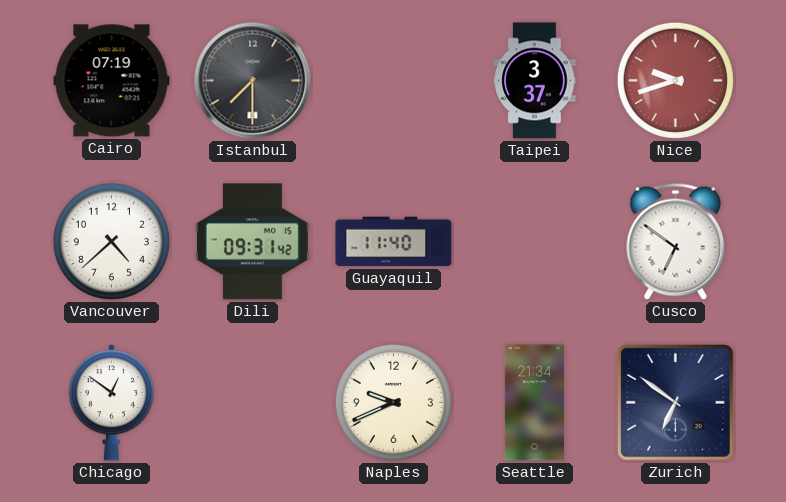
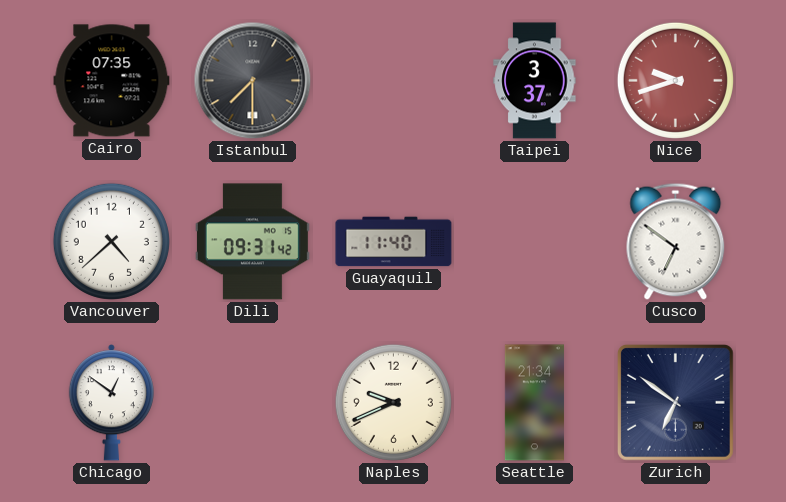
Cairo: 07:19 -> 07:35
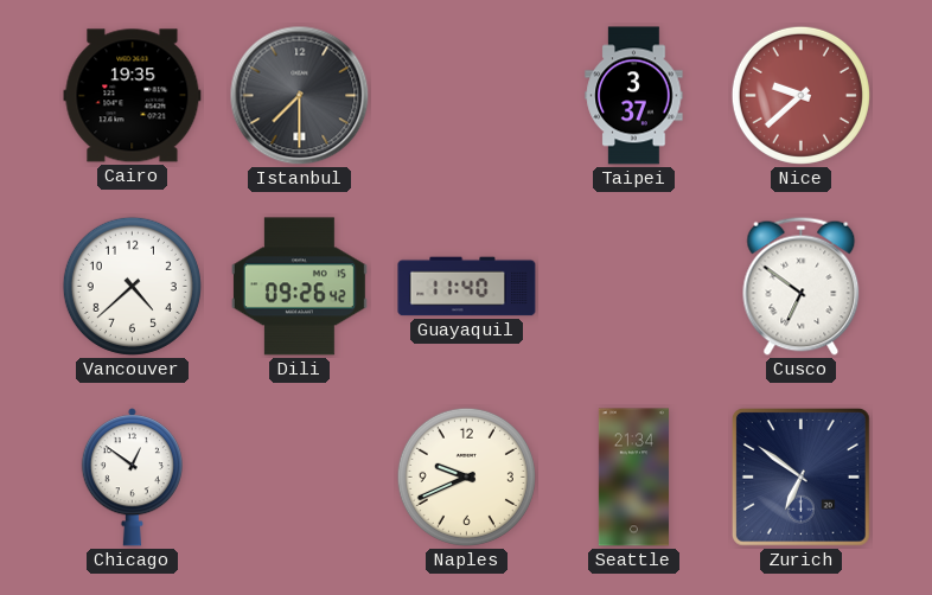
Cairo: 07:35 -> 19:35
Nice: 9:42 -> 9:38
Dili: 09:31 -> 09:26
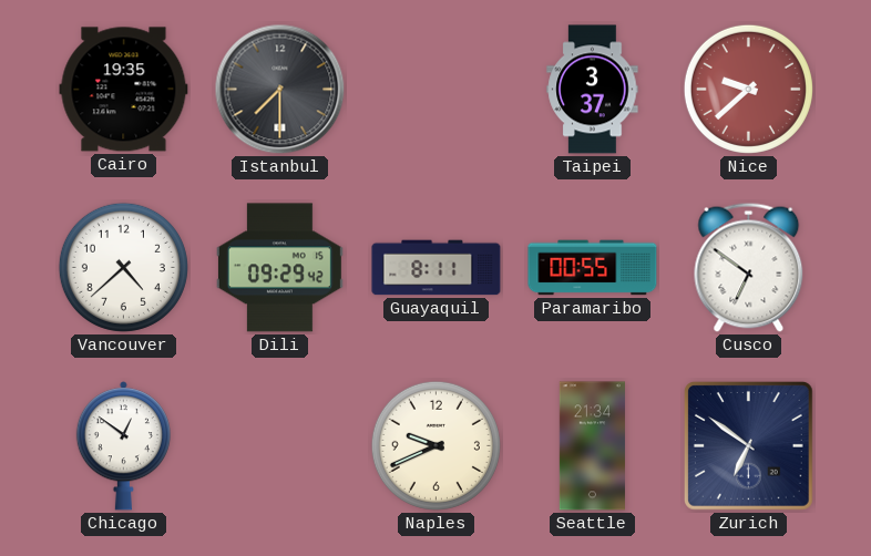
Dili: 09:26 -> 09:29
Guayaquil: 11:40 -> 8:11
Paramaribo: none -> 00:55
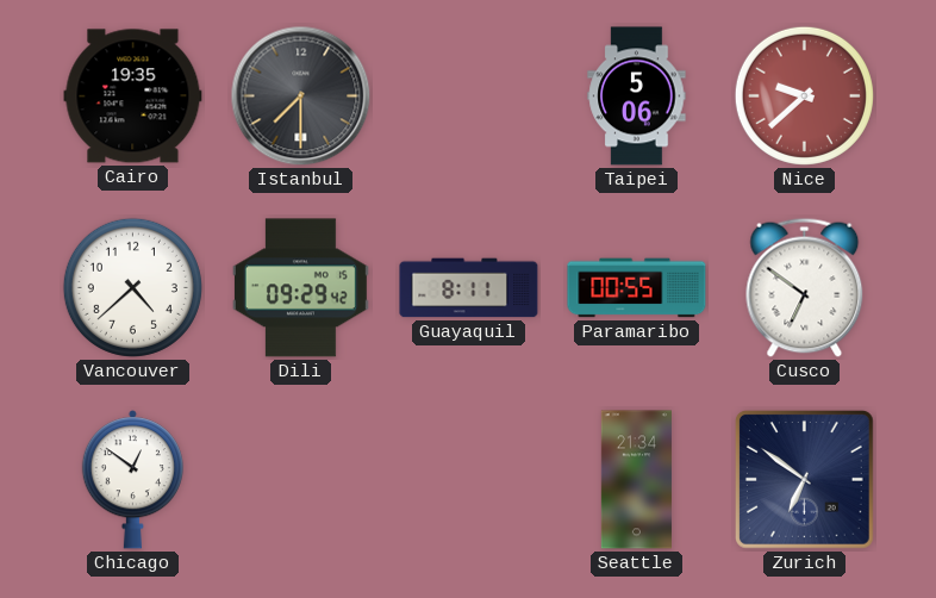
Taipei: 3:37 -> 5:06
Naples: 9:41 -> none
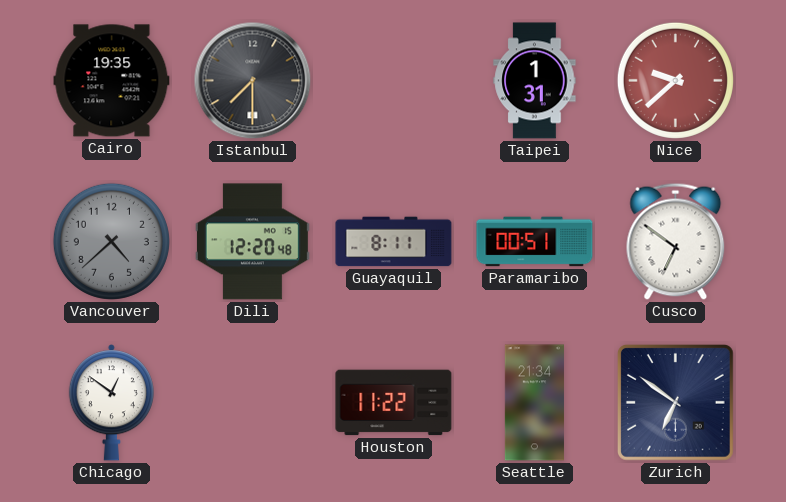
Taipei: 5:06 -> 1:31
Vancouver dial: white -> grey
Dili: 09:29 -> 12:20
Paramaribo: 00:55 -> 00:51
Houston: none -> 11:22
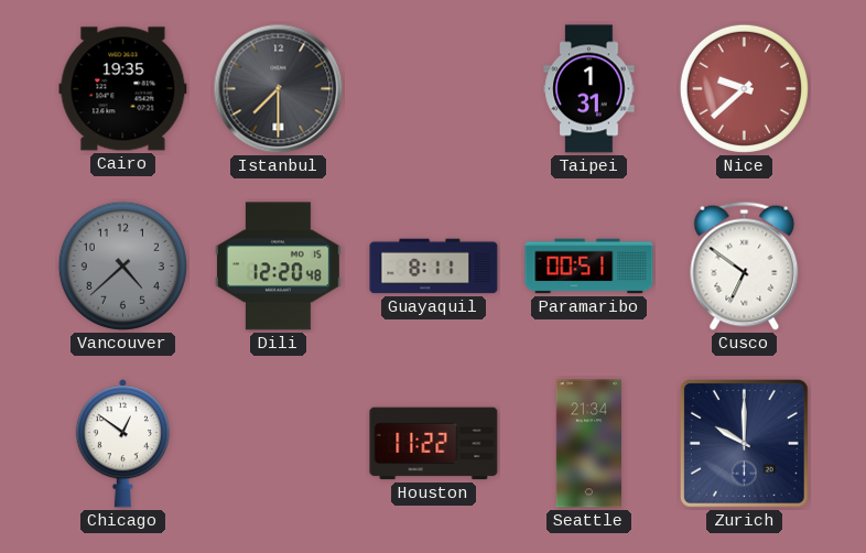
Zurich: 6:51 -> 10:00
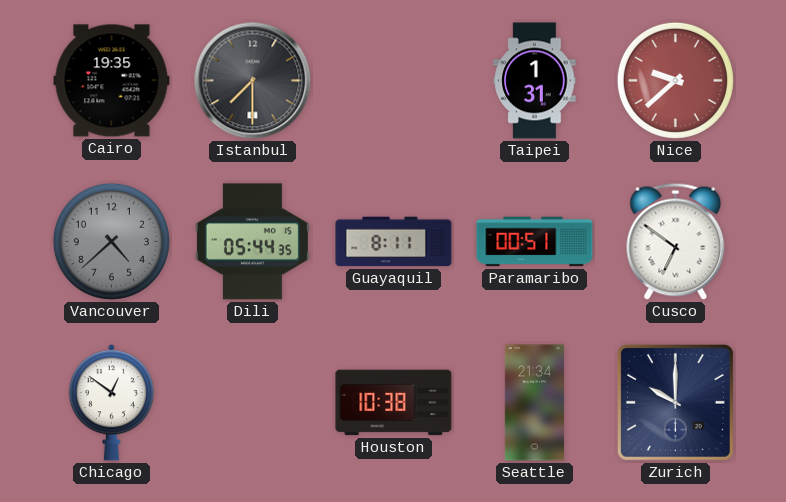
Dili: 12:20 -> 05:44
Houston: 11:22 -> 10:38
